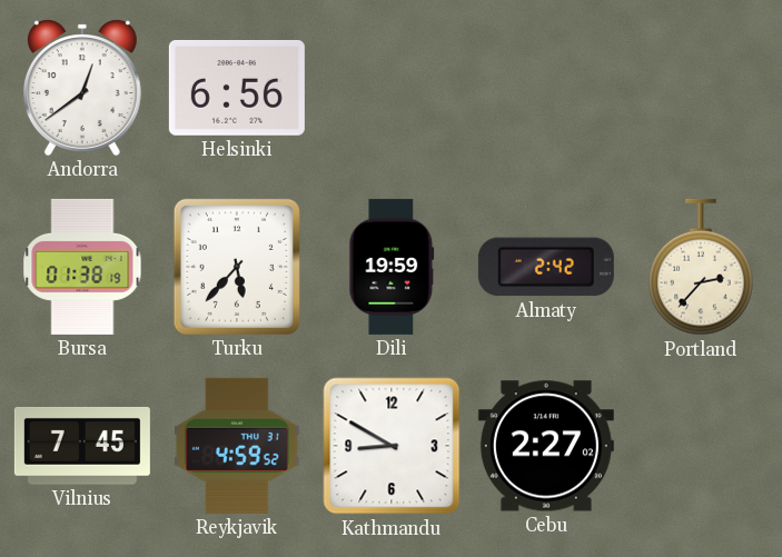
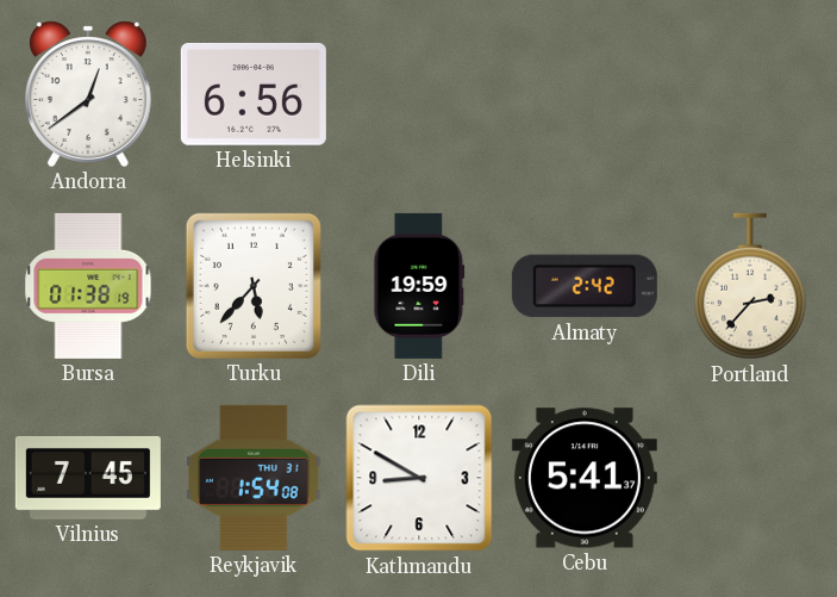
Reykjavik: 4:59 -> 1:54
Cebu: 2:27 -> 5:41
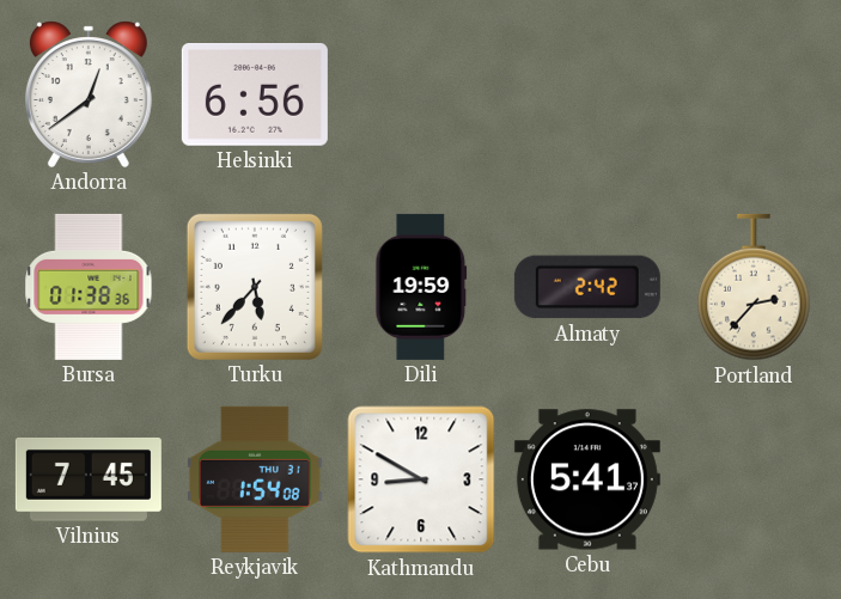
Bursa: 01:38:19 -> 01:38:36
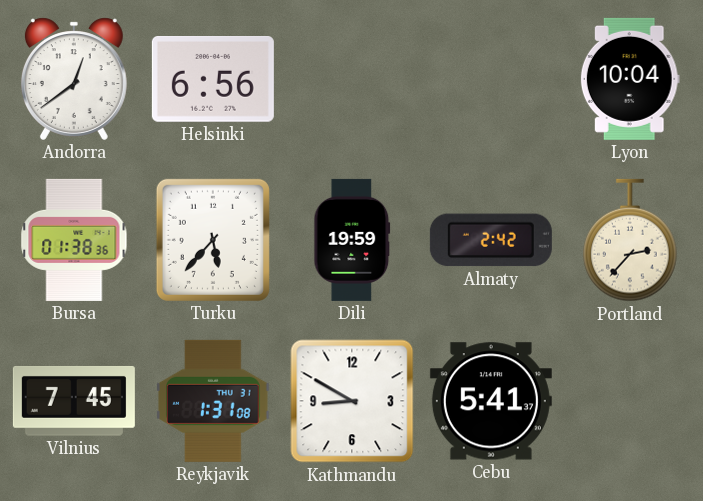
Lyon: none -> 10:04
Reykjavik: 1:54 -> 1:31
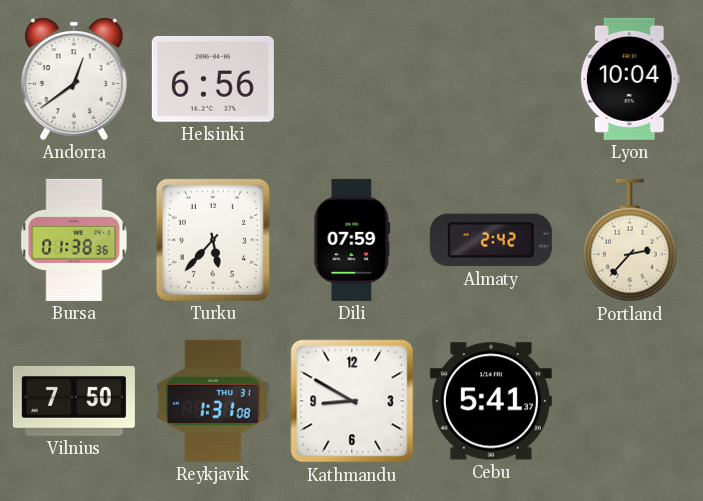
Dili: 19:59 -> 07:59
Vilnius: 7:45 -> 7:50
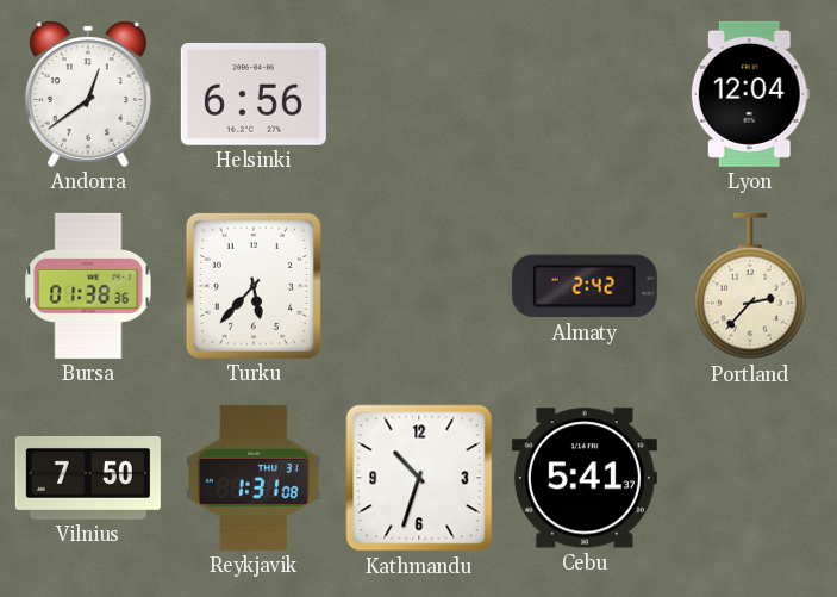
Lyon: 10:04 -> 12:04
Dili: 07:59 -> none
Kathmandu: 8:50 -> 10:33
